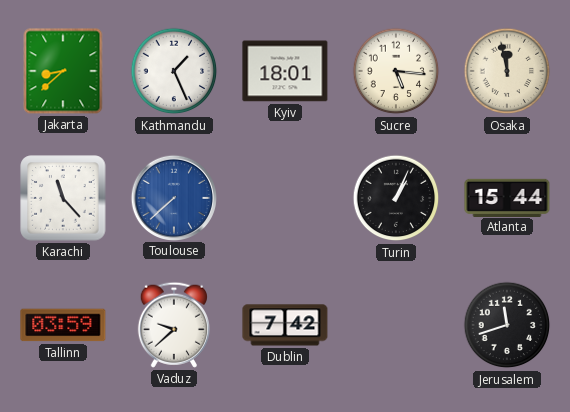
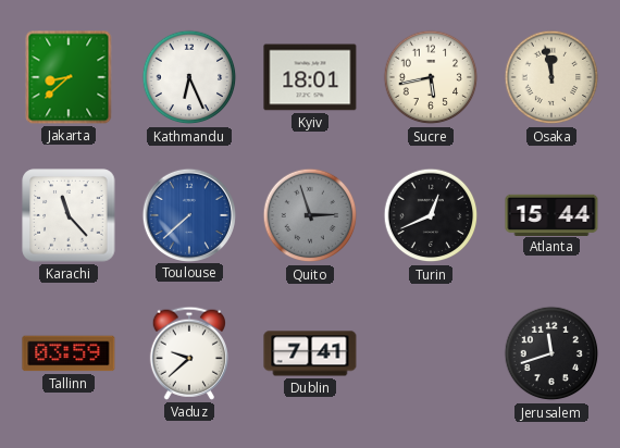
Kathmandu: 1:26 -> 6:26
Sucre: 5:16 -> 5:43
Quito: none -> 2:57
Turin: 1:04 -> 12:41
Dublin: 7:42 -> 7:41
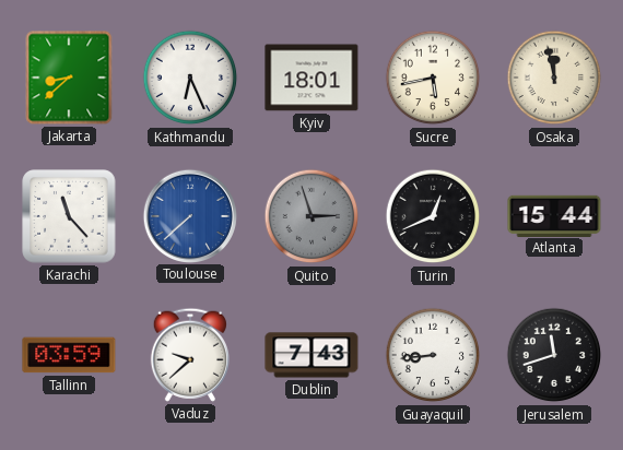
Dublin: 7:41 -> 7:43
Guayaquil: none -> 8:44
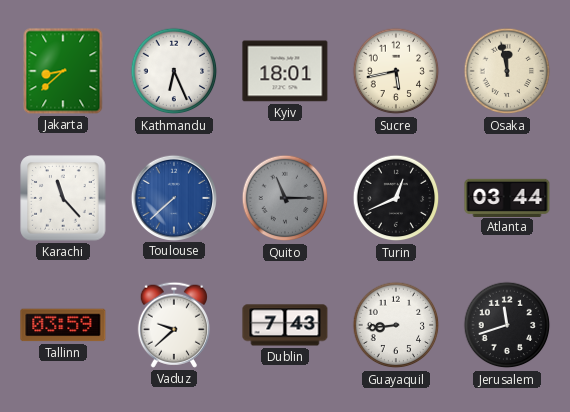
Quito: 2:57 -> 11:15
Atlanta: 15:44 -> 03:44
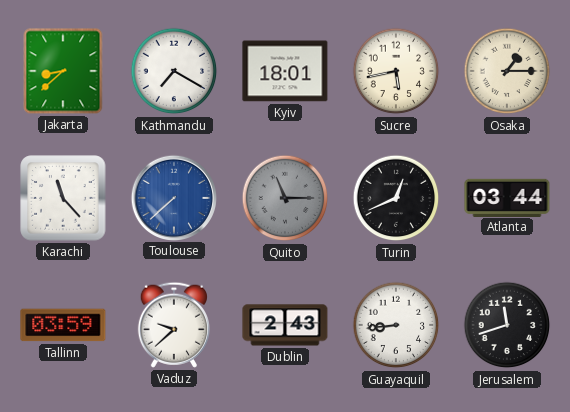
Kathmandu: 6:26 -> 7:20
Osaka: 11:58 -> 1:15
Dublin: 7:43 -> 2:43
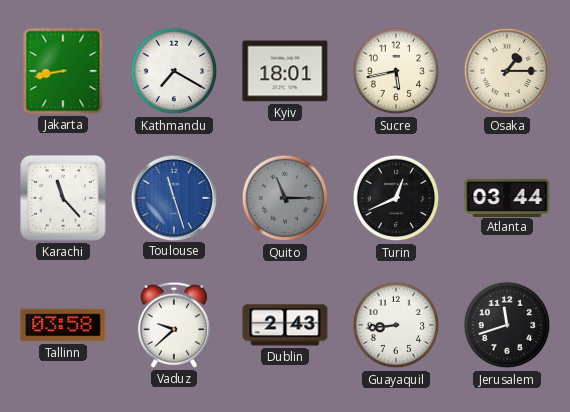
Jakarta: 8:38 -> 8:43
Toulouse: 7:38 -> 11:27
Tallinn: 03:59 -> 03:58
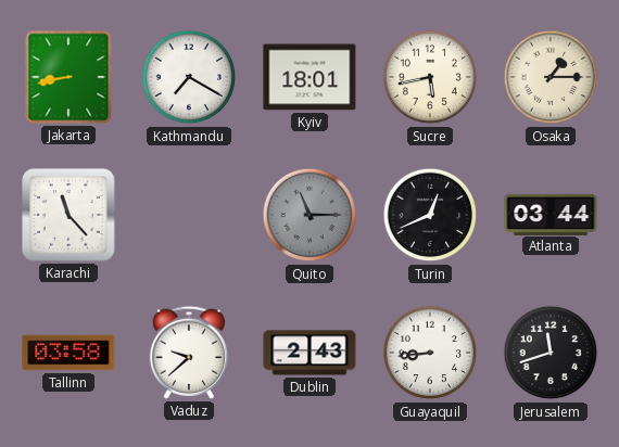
Toulouse: 11:27 -> none
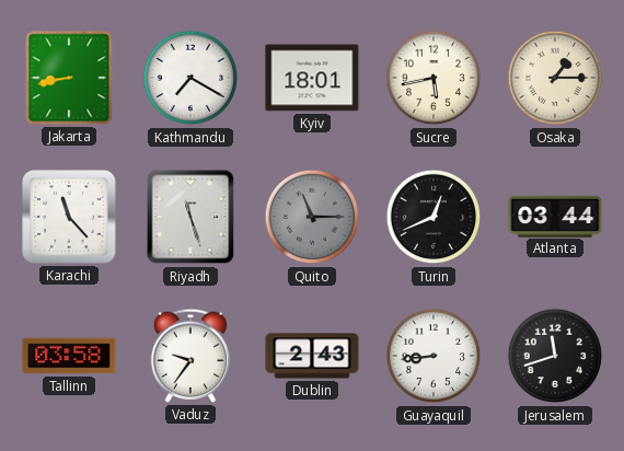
Riyadh: none -> 11:27
Vaduz: 9:38 -> 9:36
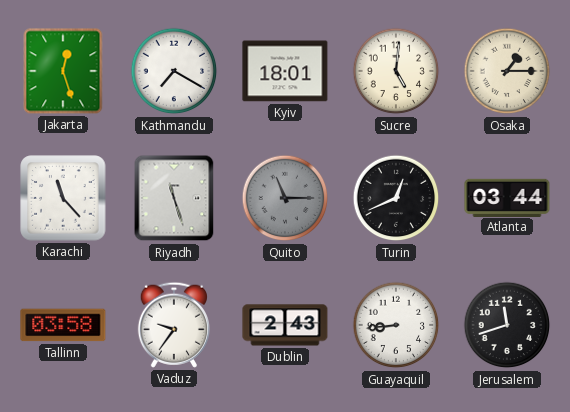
Jakarta: 8:43 -> 12:27
Sucre: 5:43 -> 5:01
